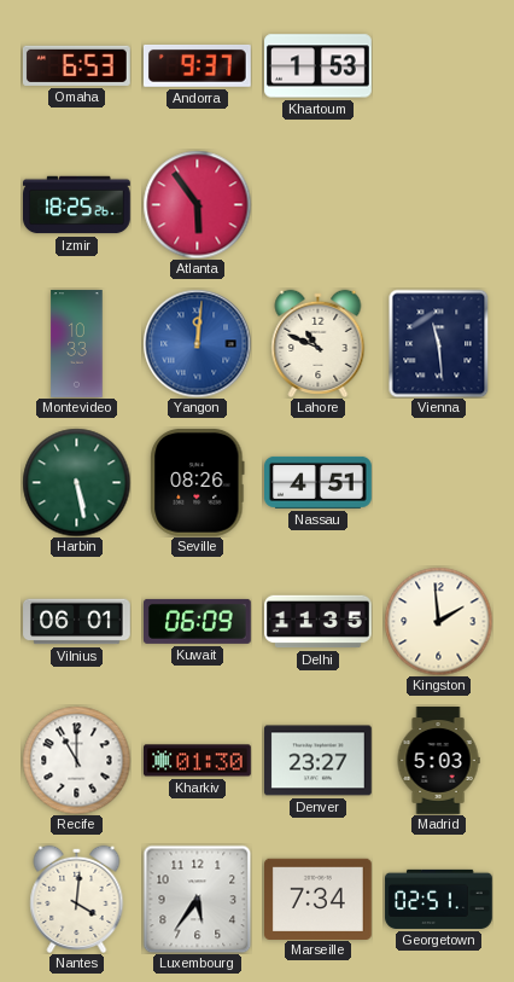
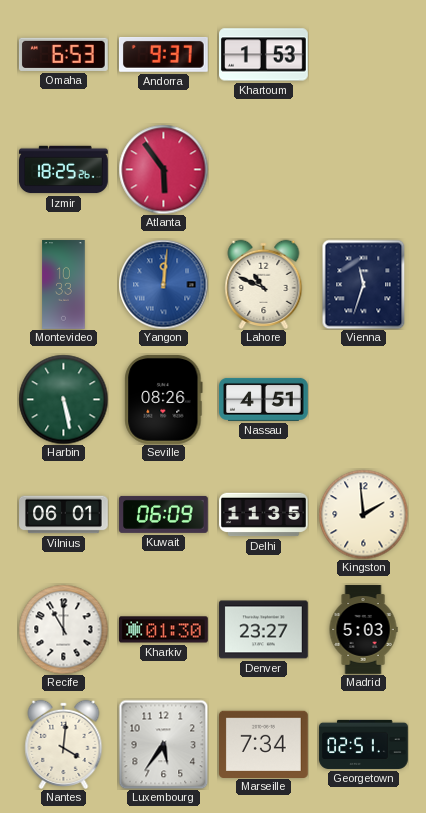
Vienna: 11:29 -> 11:33
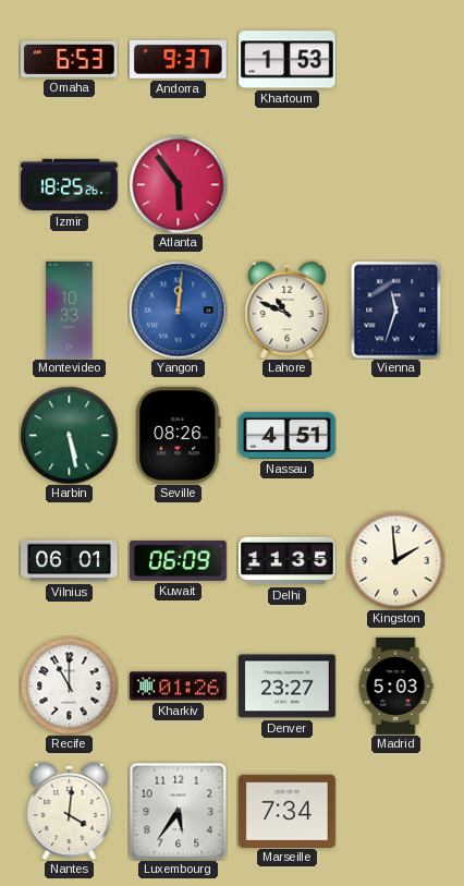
Kharkiv: 01:30 -> 01:26
Georgetown: 02:51 -> none
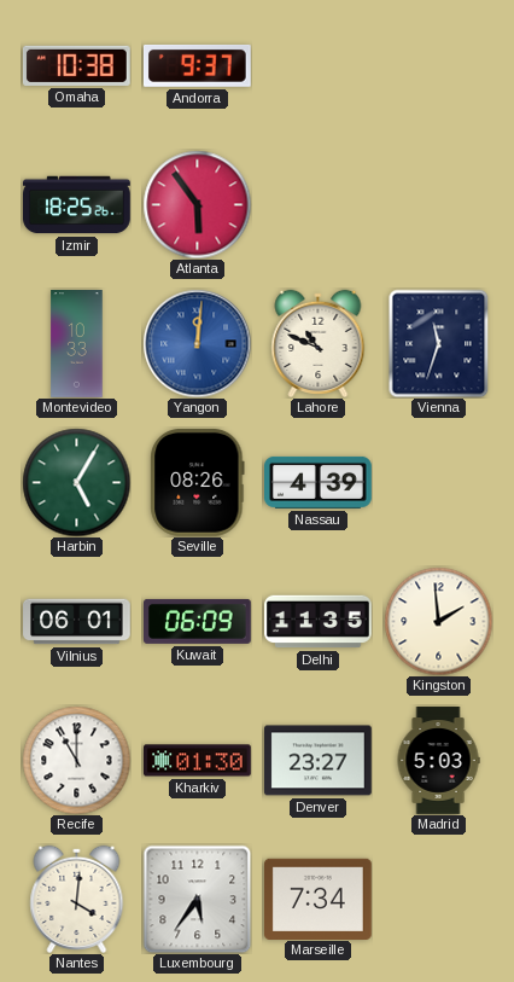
Omaha: 6:53 -> 10:38
Khartoum: 1:53 -> none
Harbin: 5:28 -> 5:05
Nassau: 4:51 -> 4:39
Kharkiv: 01:26 -> 01:30
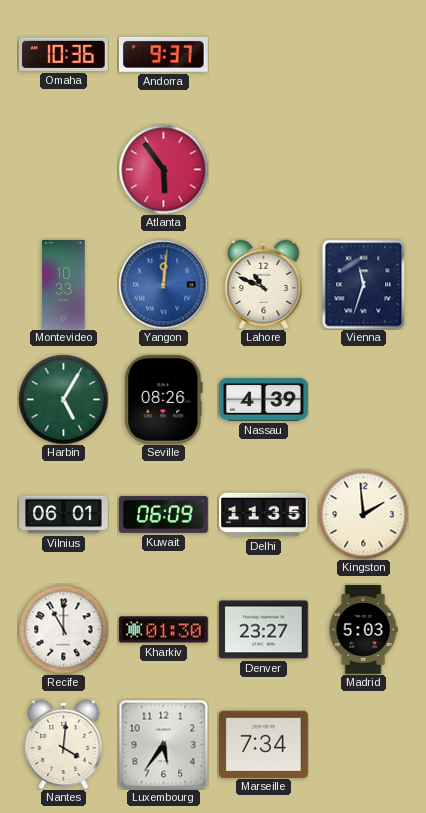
Omaha: 10:38 -> 10:36
Izmir: 18:25 -> none
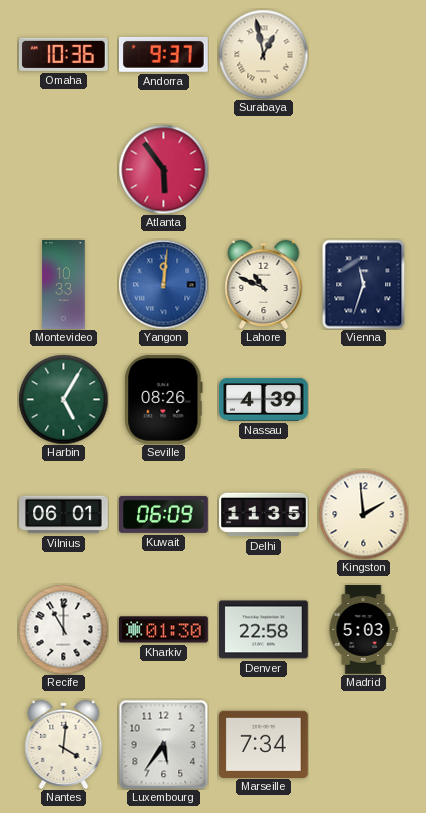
Surabaya: none -> 12:58
Denver: 23:27 -> 22:58
